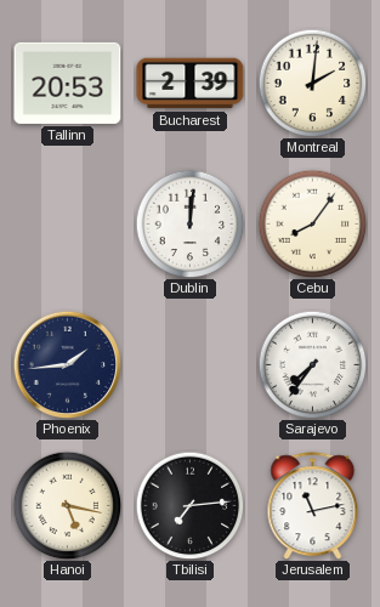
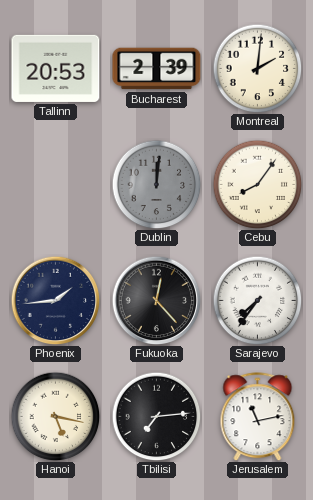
Dublin dial: white -> grey
Fukuoka: none -> 12:23
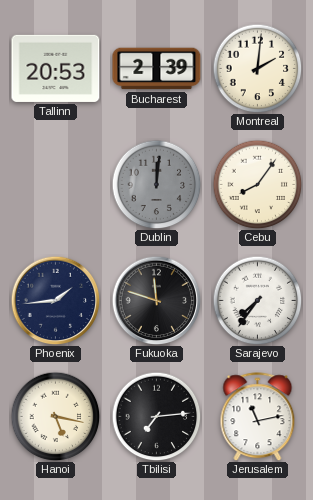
Fukuoka: 12:23 -> 11:48
